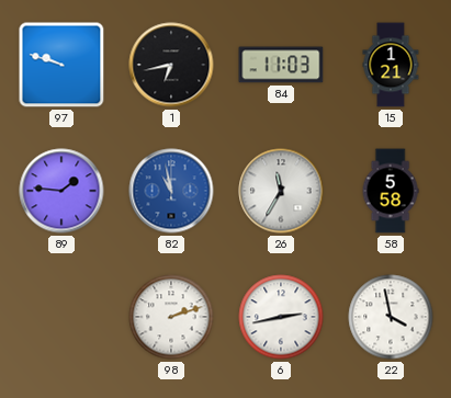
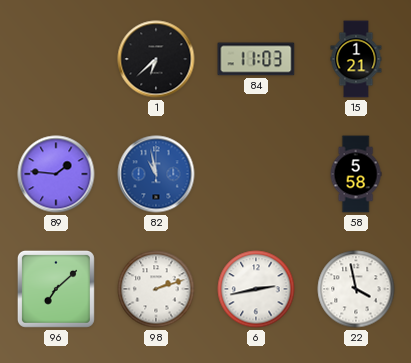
97: 9:48 -> none
1: 6:43 -> 6:38
26: 11:35 -> none
96: none -> 7:08
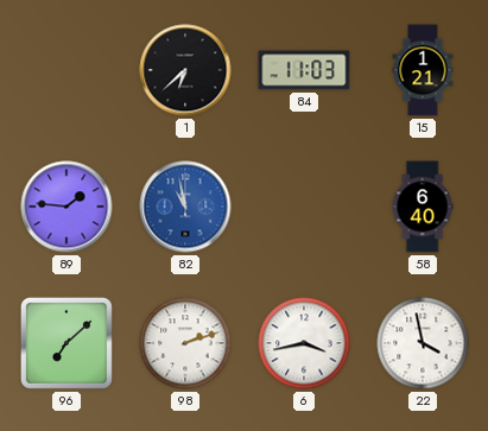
58: 5:58 -> 6:40
6: 2:43 -> 3:43
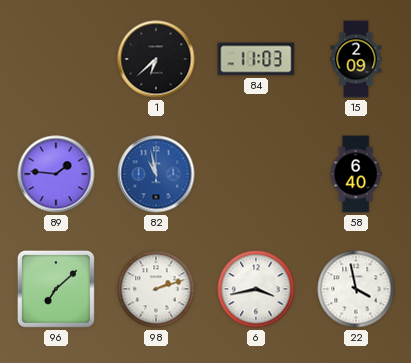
15: 1:21 -> 2:09
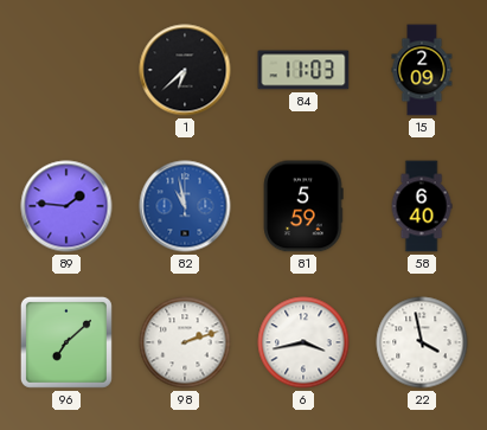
81: none -> 5:59
